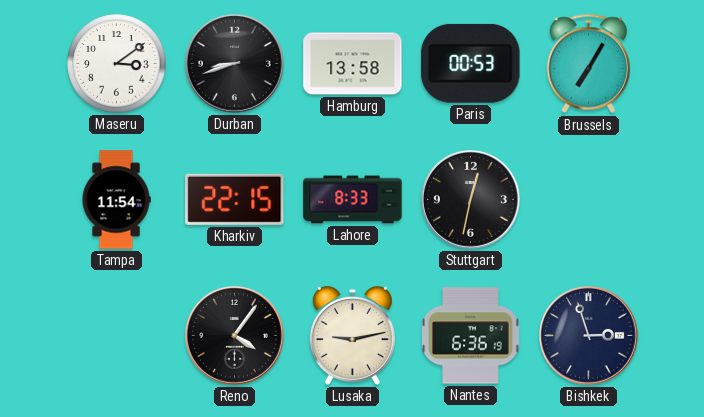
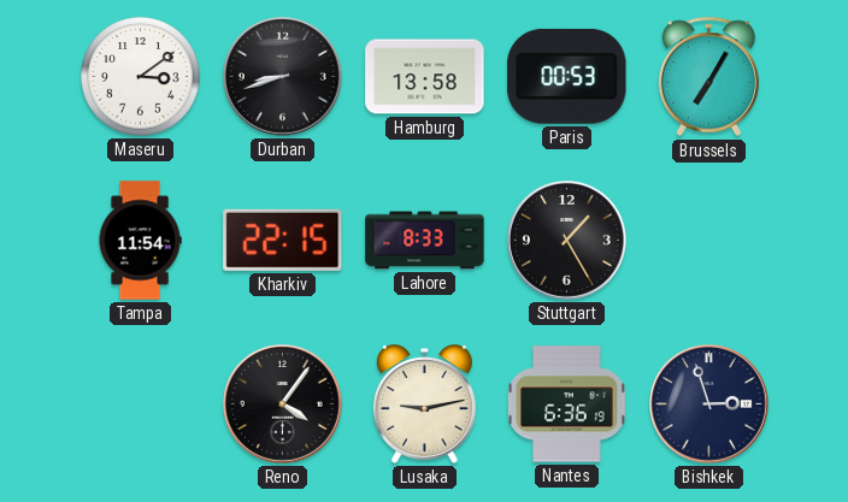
Stuttgart: 12:32 -> 1:25
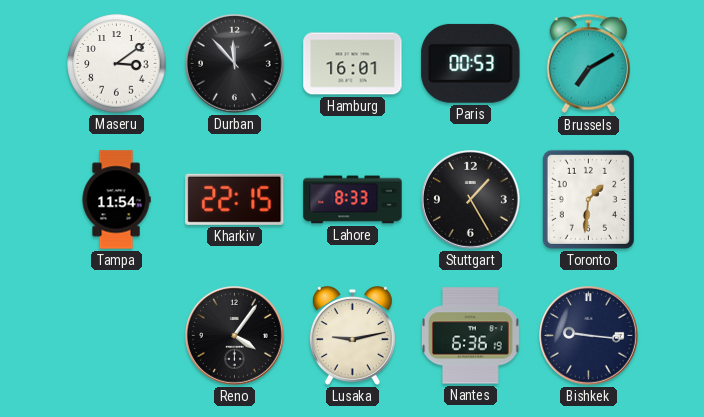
Durban: 8:42 -> 11:53
Hamburg: 13:58 -> 16:01
Brussels: 7:05 -> 7:10
Toronto: none -> 1:31
Bishkek: 2:57 -> 9:16
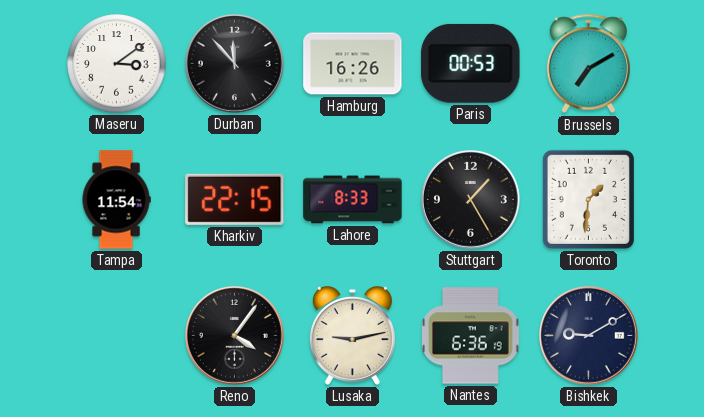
Hamburg: 16:01 -> 16:26
Bishkek: 9:16 -> 9:10
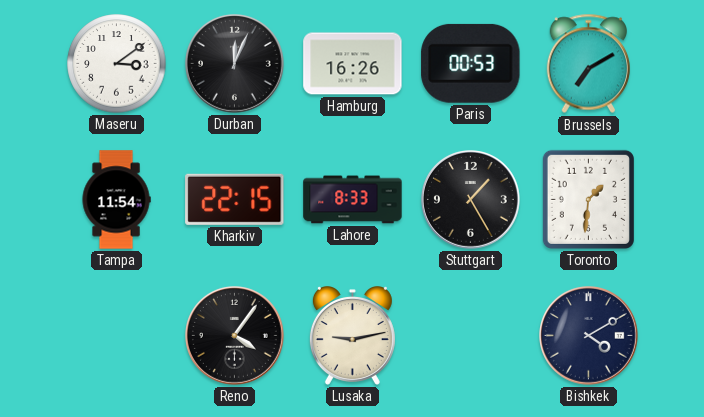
Durban: 11:53 -> 12:04
Nantes: 6:36 -> none
Bishkek: 9:10 -> 4:10
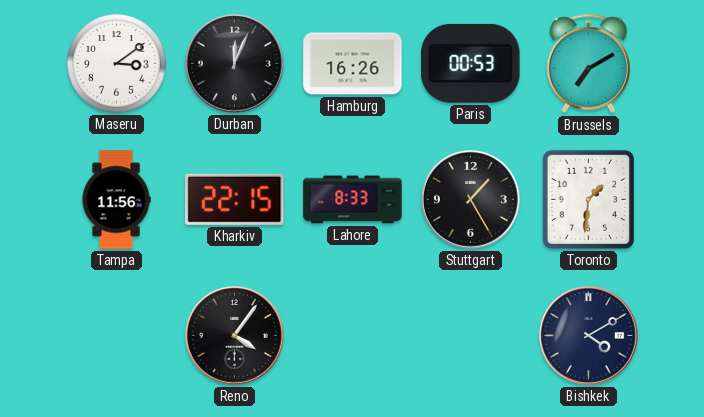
Tampa: 11:54 -> 11:56
Lusaka: 9:13 -> none
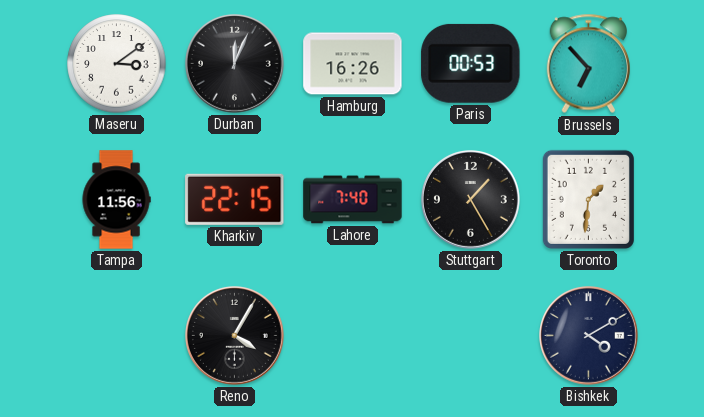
Brussels: 7:10 -> 6:53
Lahore: 8:33 -> 7:40
Reno: 4:06 -> 4:05
